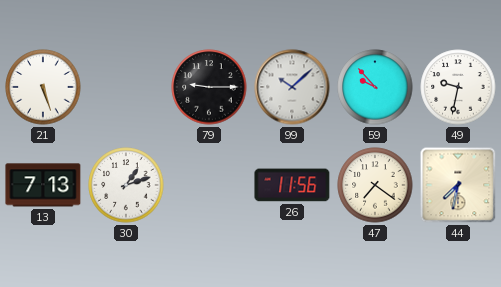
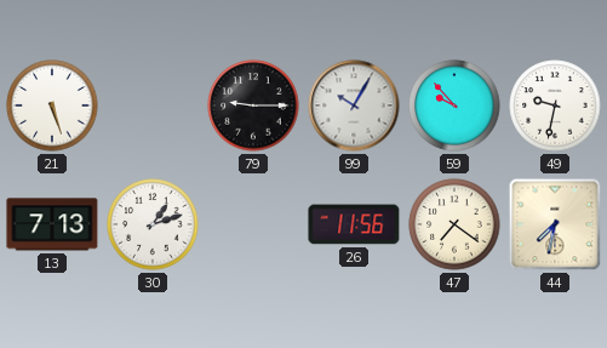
99: 10:08 -> 10:05
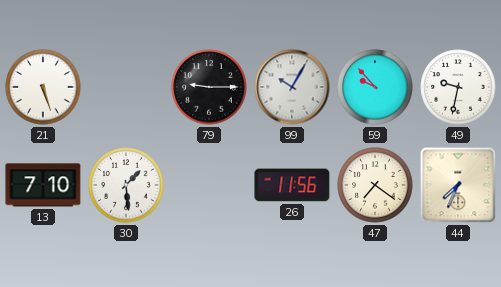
13: 7:13 -> 7:10
30: 1:12 -> 1:29
44: 7:32 -> 7:34
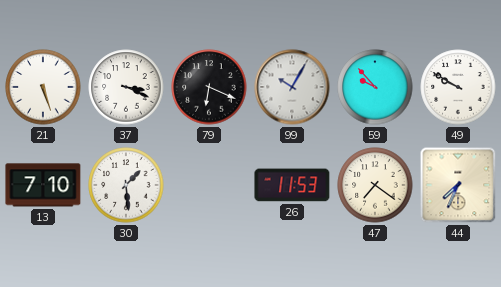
37: none -> 3:19
79: 9:15 -> 6:19
49: 9:32 -> 9:50
26: 11:56 -> 11:53
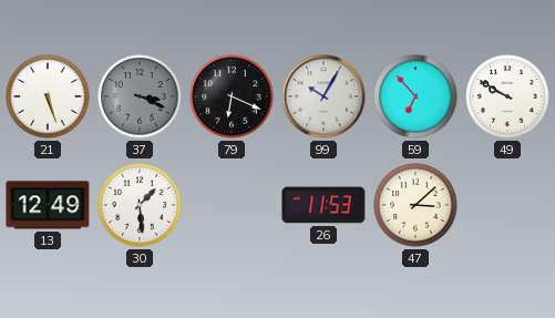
37 dial: white -> grey
59: 9:53 -> 6:53
13: 7:10 -> 12:49
47: 7:21 -> 3:08
44: 7:34 -> none
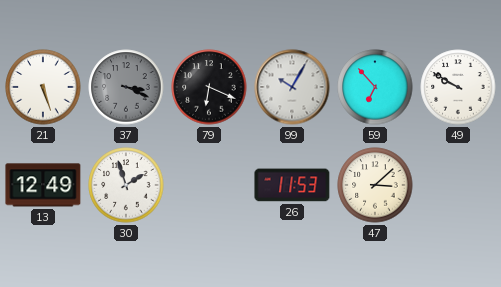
30: 1:29 -> 1:57
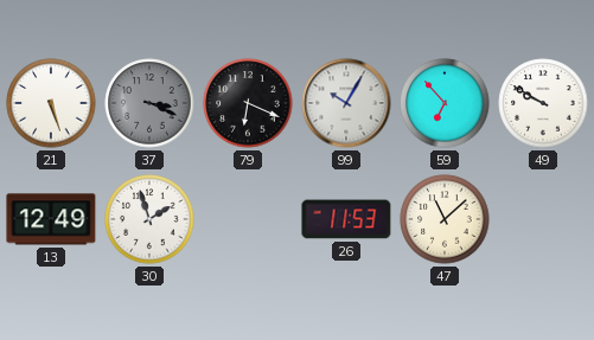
47: 3:08 -> 11:08
